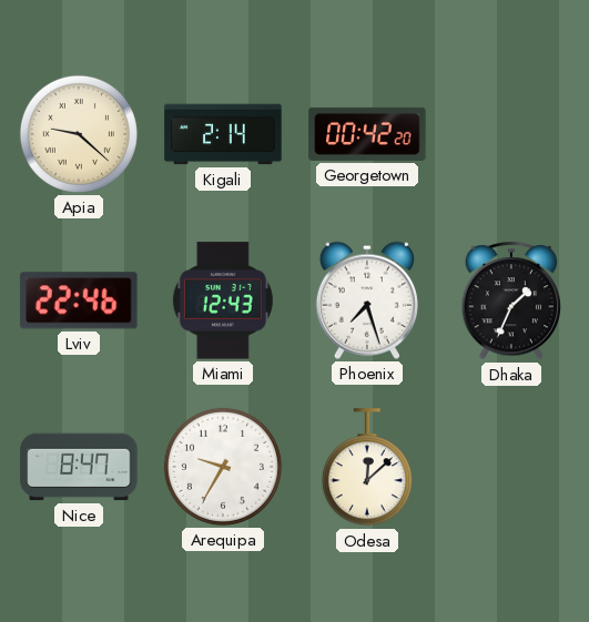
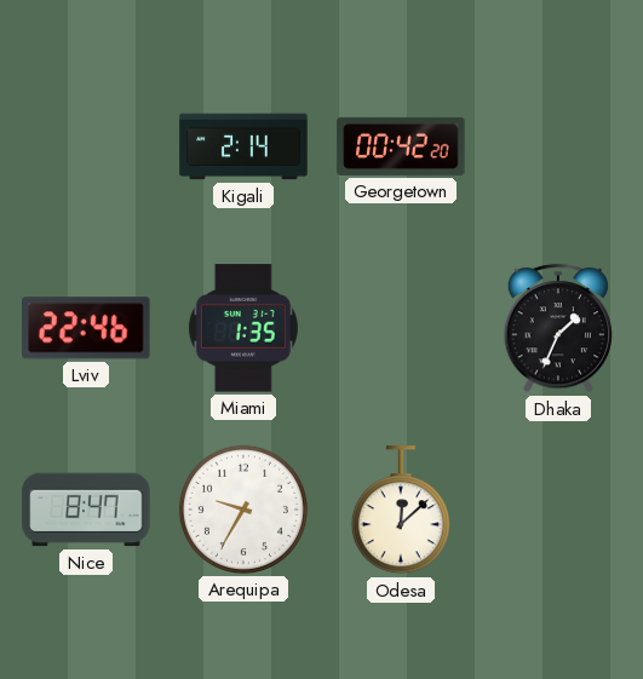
Apia: 9:22 -> none
Miami: 12:43 -> 1:35
Phoenix: 7:27 -> none
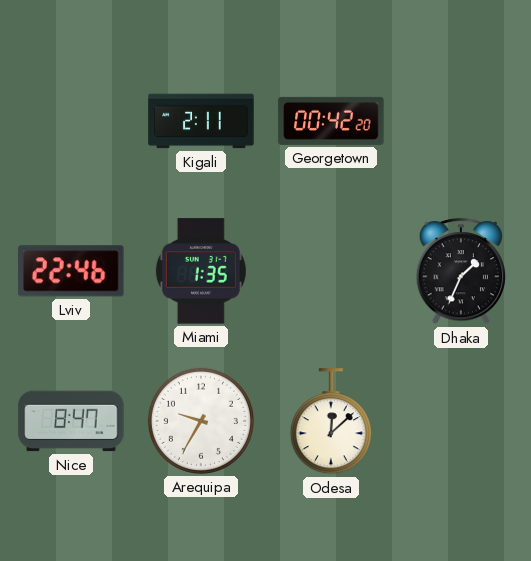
Kigali: 2:14 -> 2:11
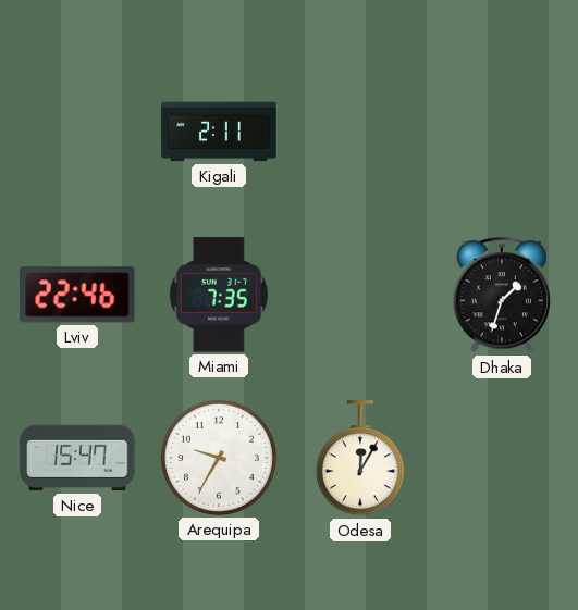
Georgetown: 00:42 -> none
Miami: 1:35 -> 7:35
Dhaka: 1:34 -> 1:33
Nice: 8:47 -> 15:47
Odesa: 12:08 -> 12:05
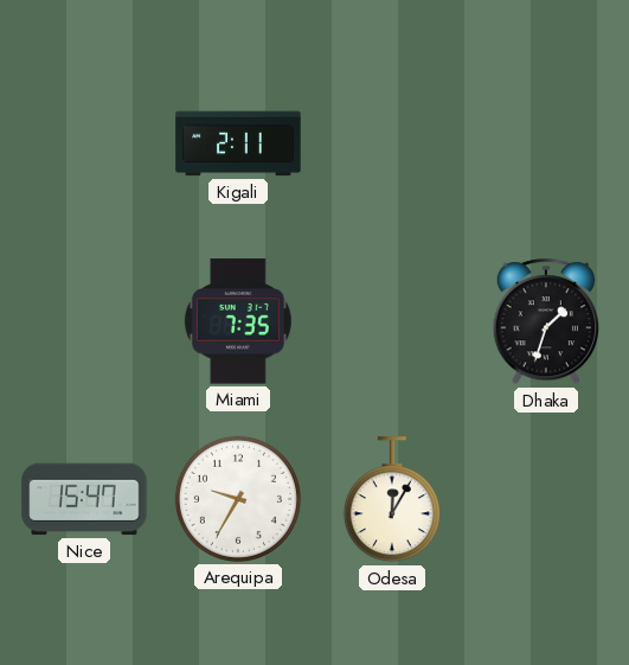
Lviv: 22:46 -> none
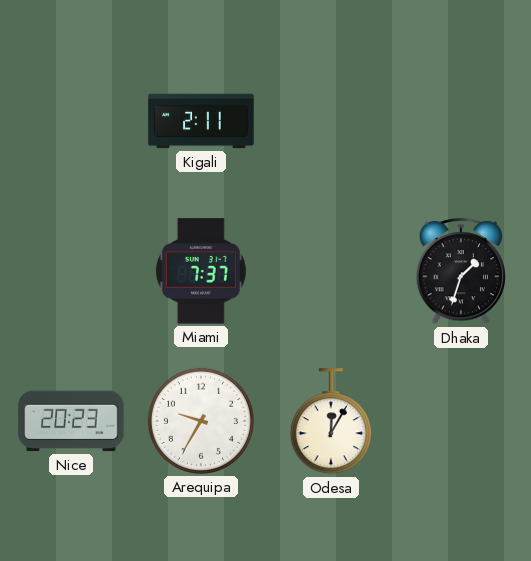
Miami: 7:35 -> 7:37
Nice: 15:47 -> 20:23
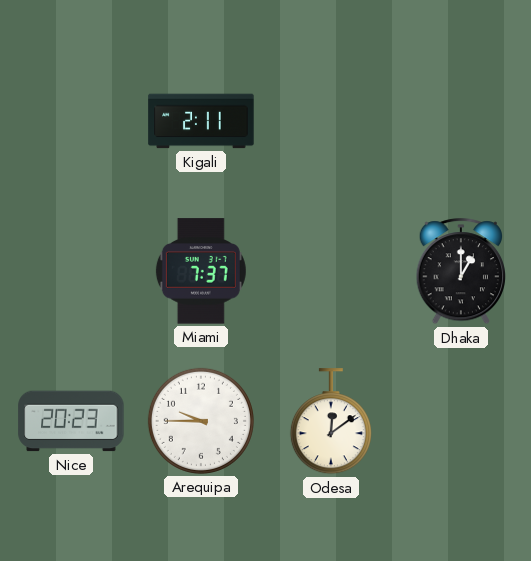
Dhaka: 1:33 -> 1:00
Arequipa: 9:35 -> 9:45
Odesa: 12:05 -> 12:09
